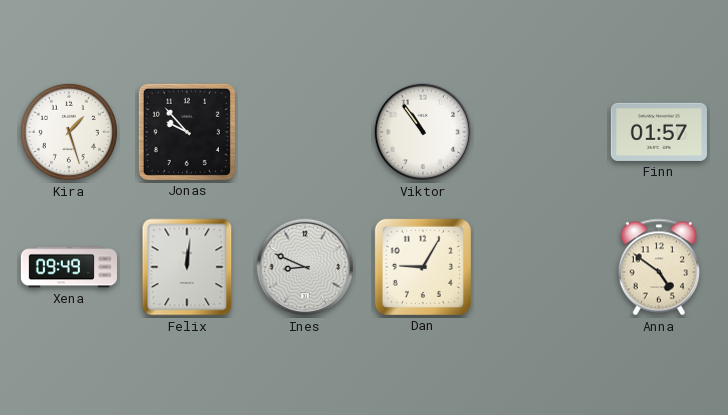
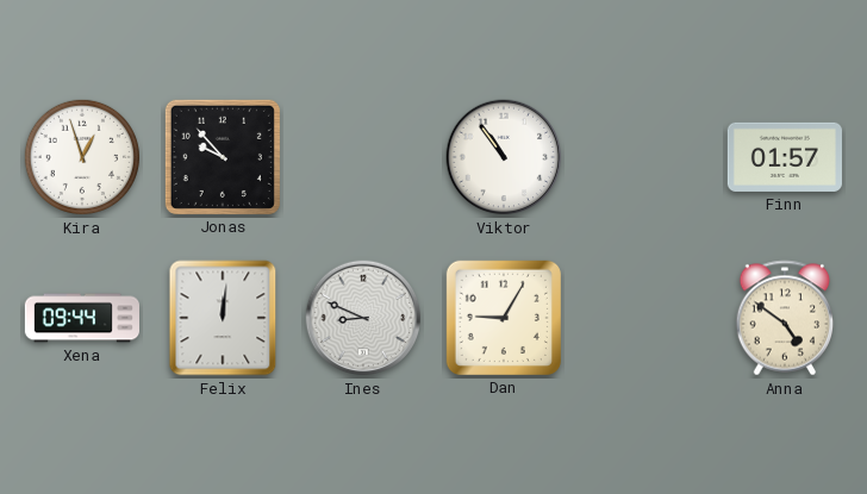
Kira: 1:27 -> 12:57
Xena: 09:49 -> 09:44
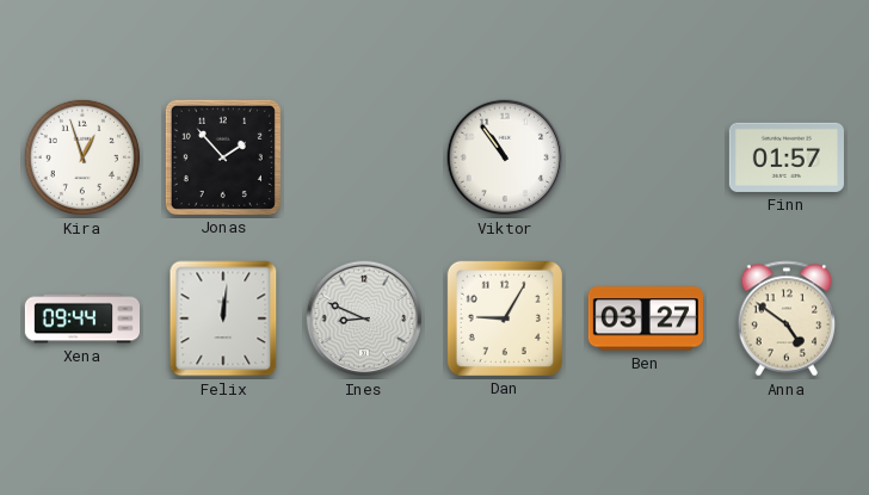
Jonas: 9:53 -> 1:53
Ben: none -> 03:27
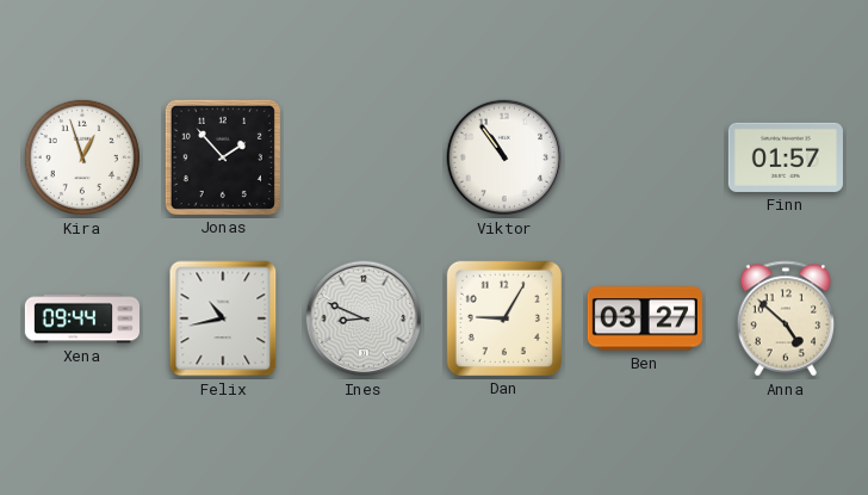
Felix: 12:01 -> 10:43
Anna: 4:51 -> 4:52
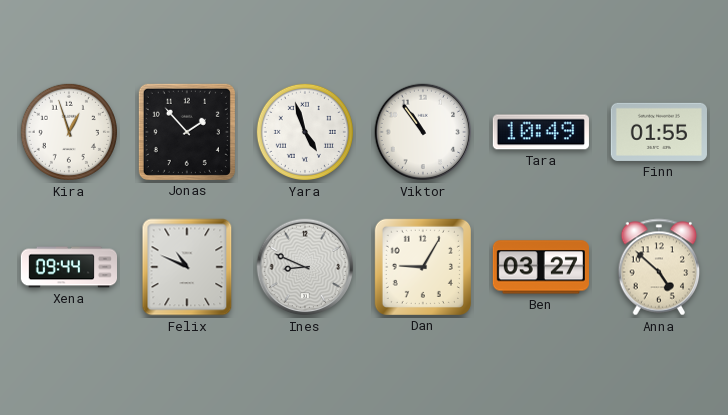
Yara: none -> 4:57
Tara: none -> 10:49
Finn: 01:57 -> 01:55
Felix: 10:43 -> 10:49
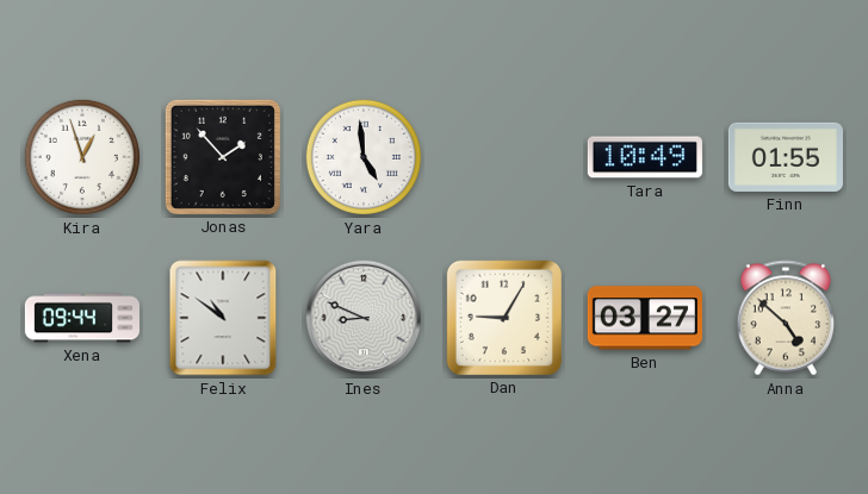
Yara: 4:57 -> 4:59
Viktor: 10:54 -> none
Felix: 10:49 -> 10:51
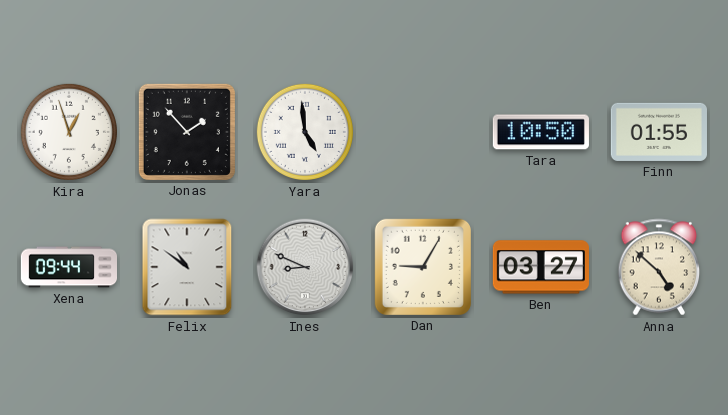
Tara: 10:49 -> 10:50
